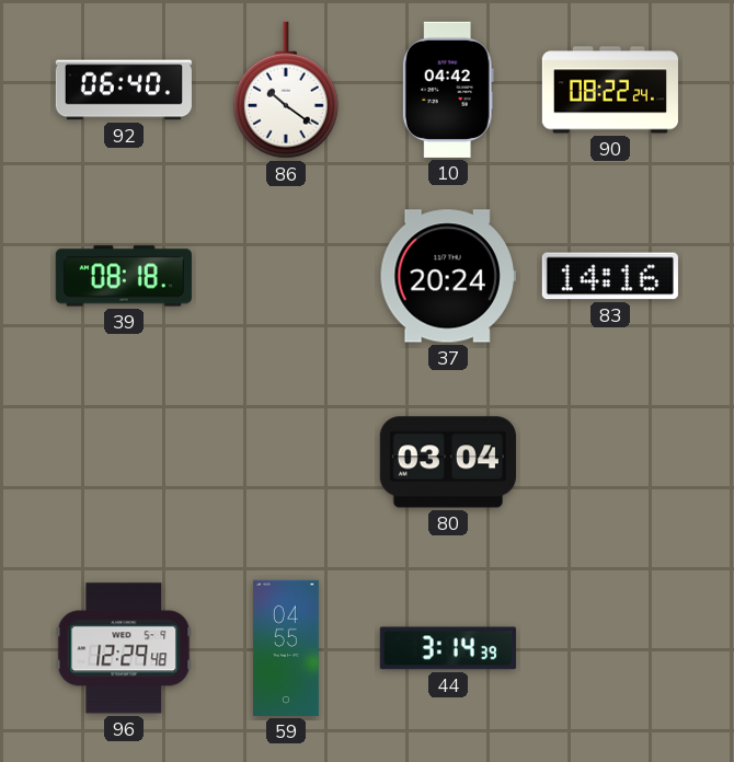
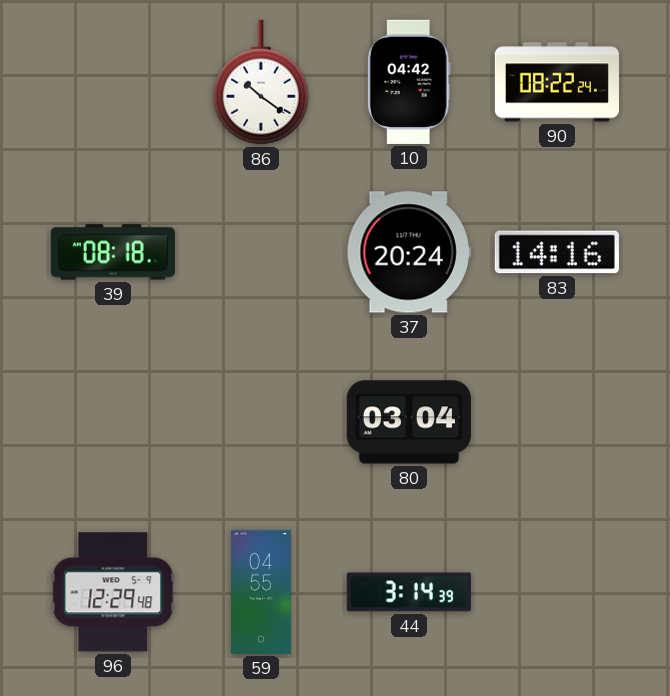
92: 06:40 -> none
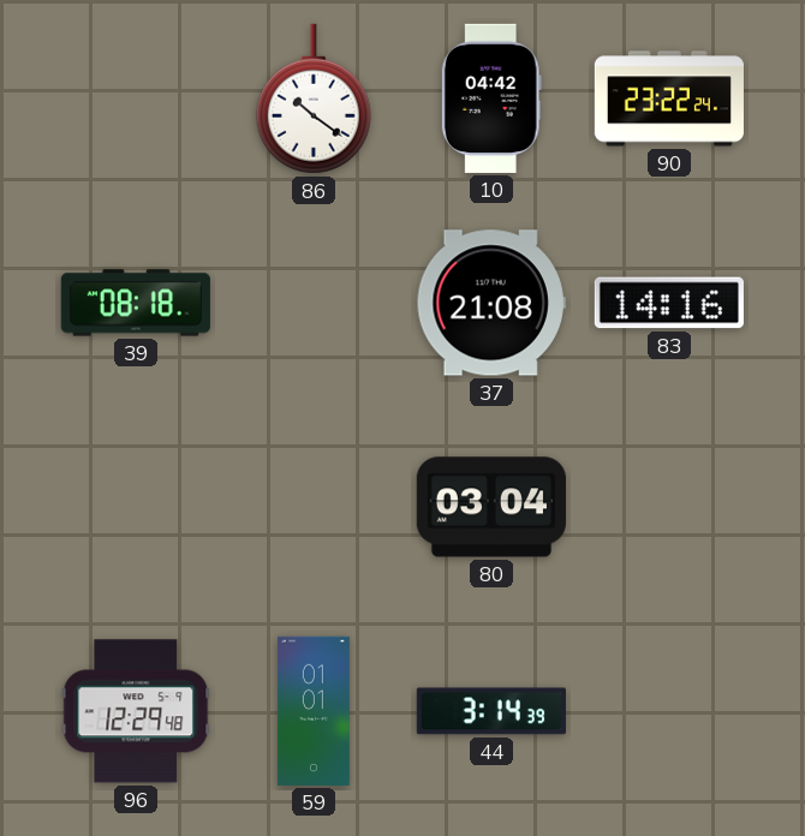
90: 08:22 -> 23:22
37: 20:24 -> 21:08
59: 04:55 -> 01:01
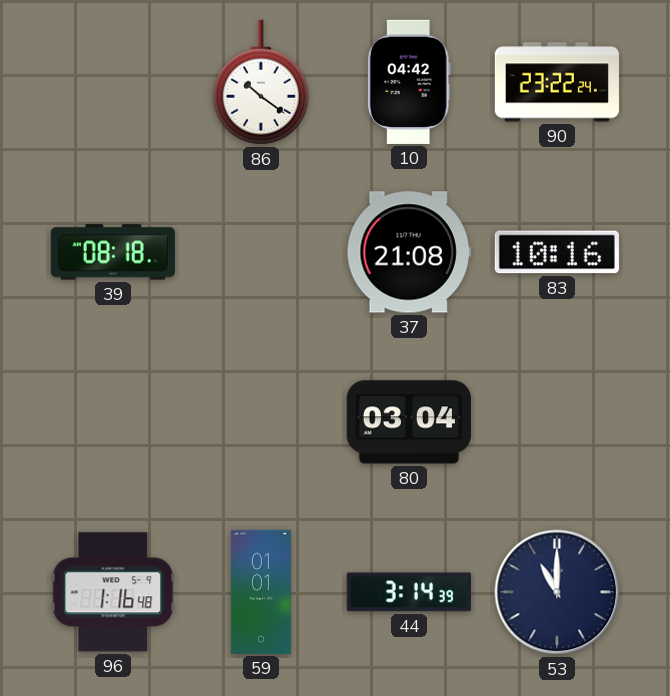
83: 14:16 -> 10:16
96: 12:29 -> 1:16
53: none -> 11:00
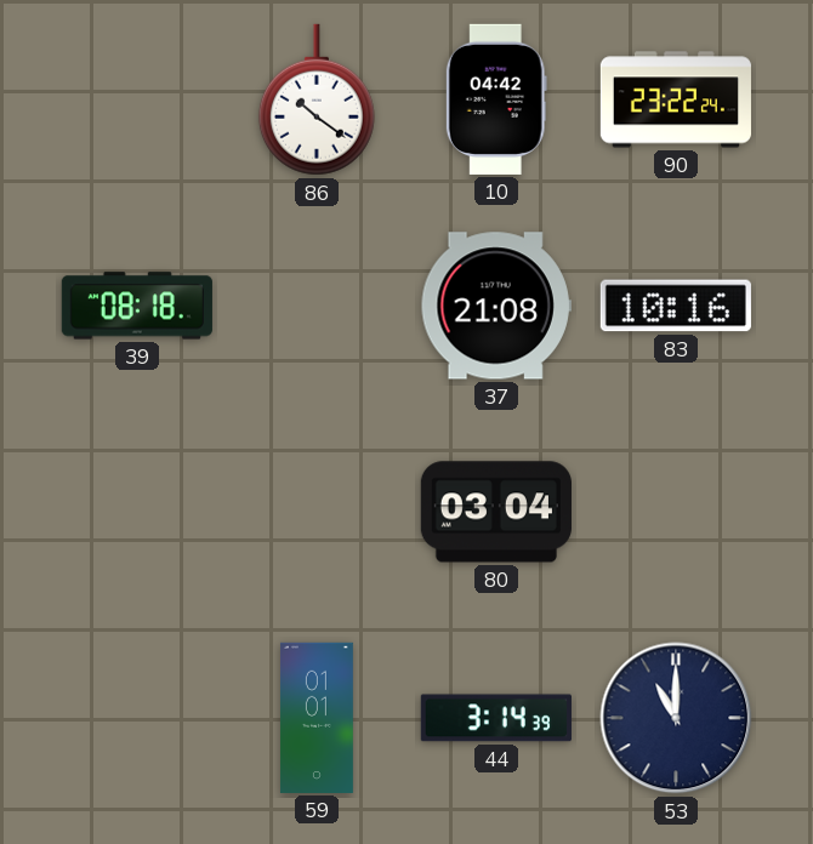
96: 1:16 -> none
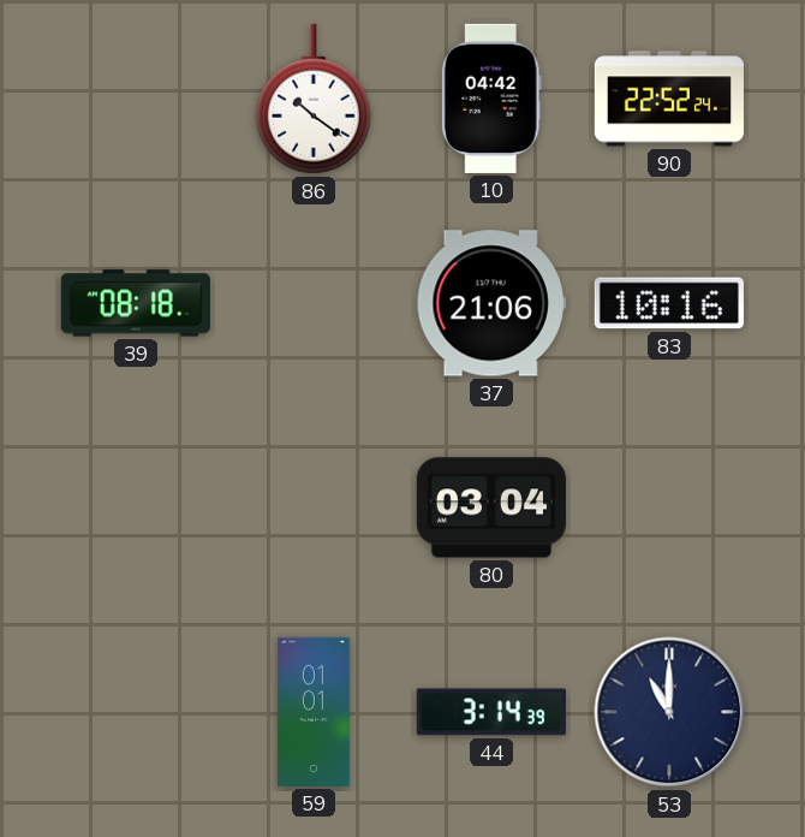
90: 23:22 -> 22:52
37: 21:08 -> 21:06
